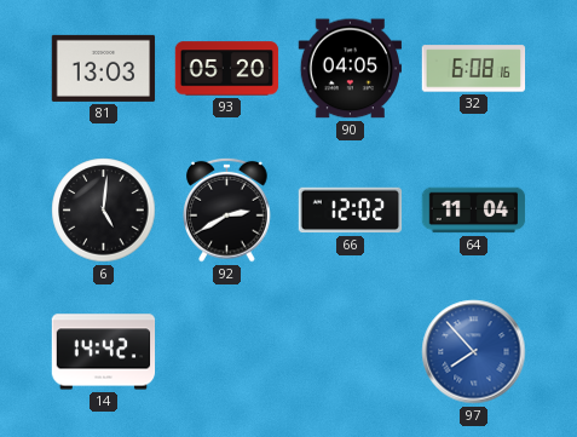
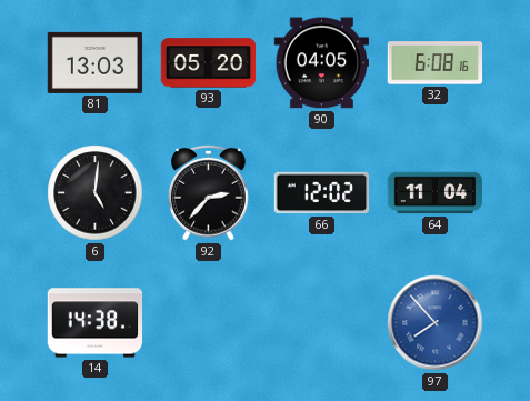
92: 2:40 -> 2:37
14: 14:42 -> 14:38
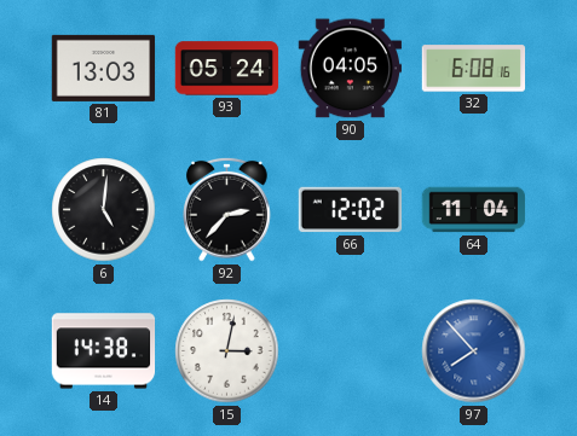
93: 05:20 -> 05:24
15: none -> 3:02
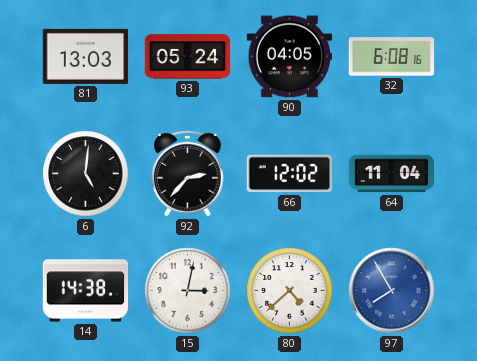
80: none -> 4:38
97: 7:53 -> 7:55
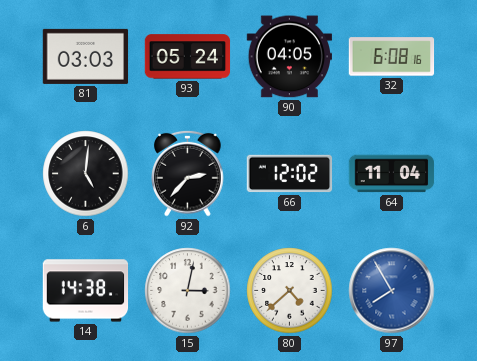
81: 13:03 -> 03:03
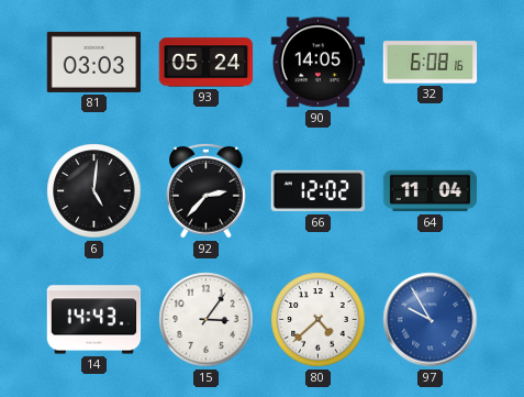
90: 04:05 -> 14:05
14: 14:38 -> 14:43
15: 3:02 -> 3:06
97: 7:55 -> 9:55
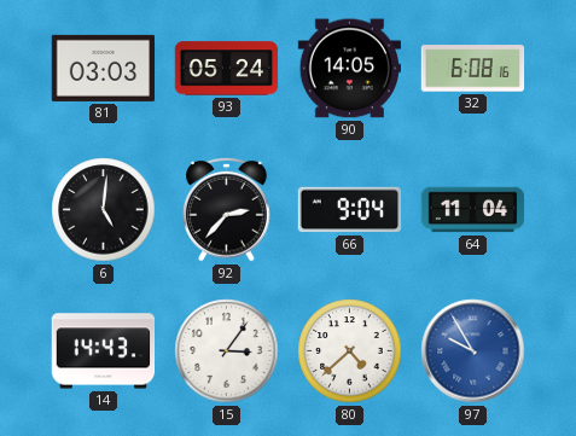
66: 12:02 -> 9:04
